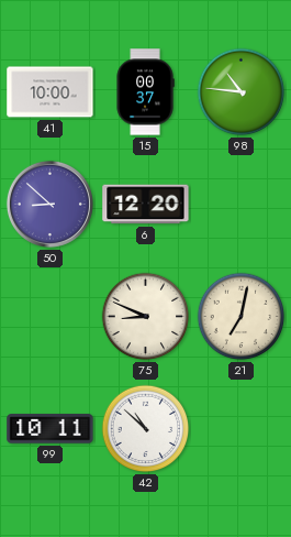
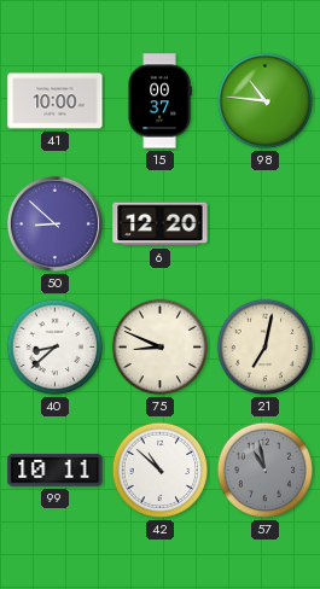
40: none -> 8:38
57: none -> 10:58
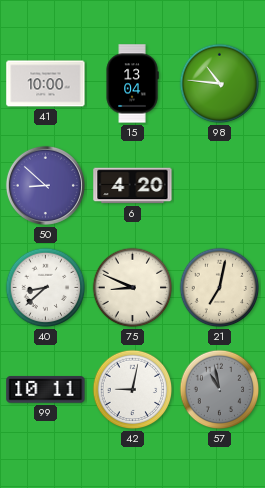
15: 00:37 -> 13:04
6: 12:20 -> 4:20
42: 10:52 -> 9:02
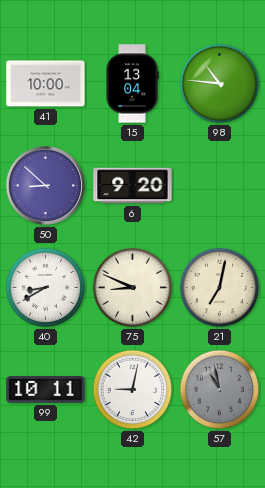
6: 4:20 -> 9:20
40: 8:38 -> 8:40
